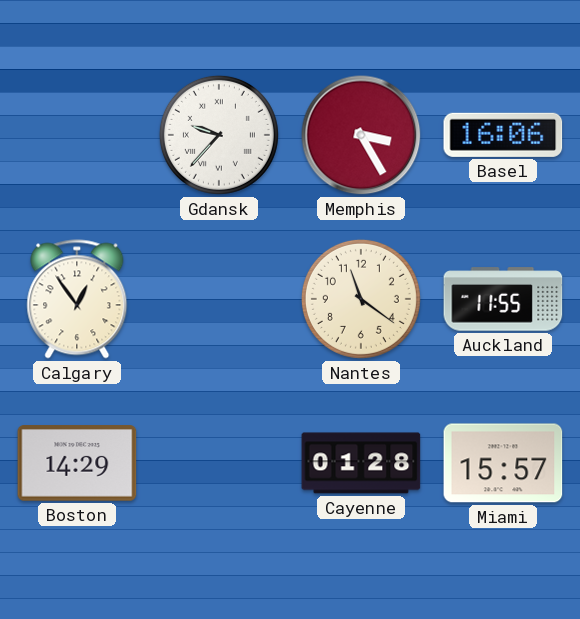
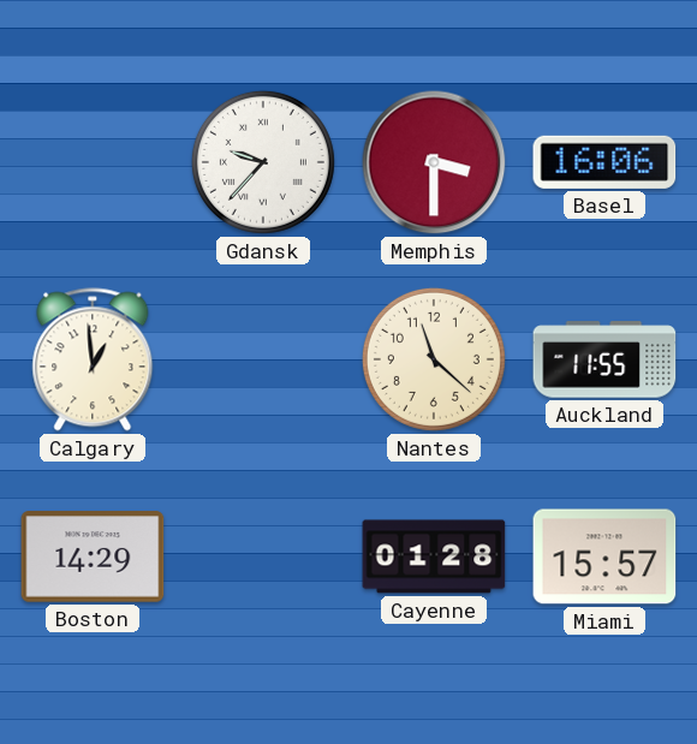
Memphis: 3:25 -> 3:30
Calgary: 12:54 -> 12:59
Nantes: 11:21 -> 11:22
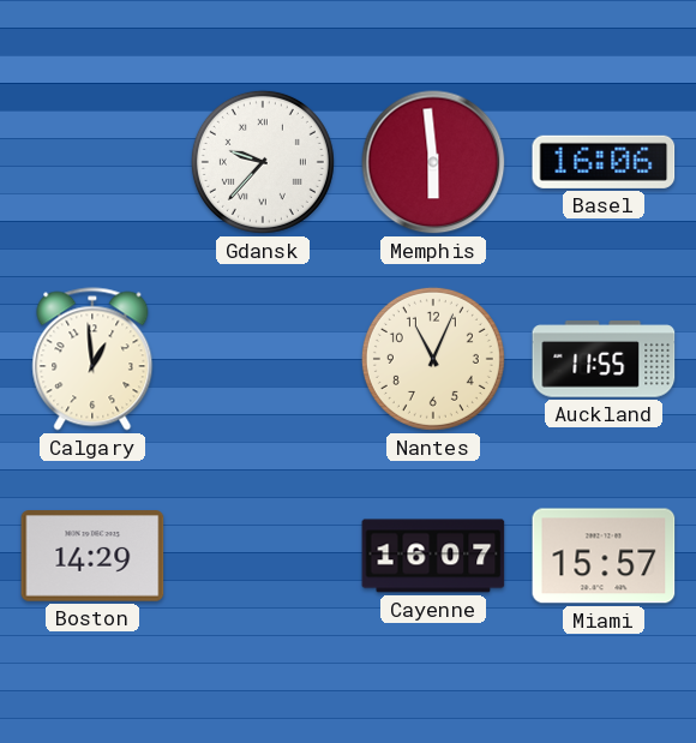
Memphis: 3:30 -> 5:59
Nantes: 11:22 -> 11:04
Cayenne: 01:28 -> 16:07
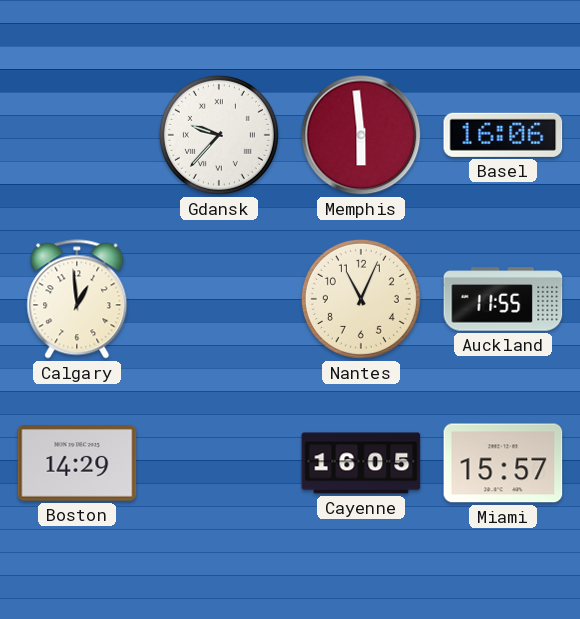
Cayenne: 16:07 -> 16:05
